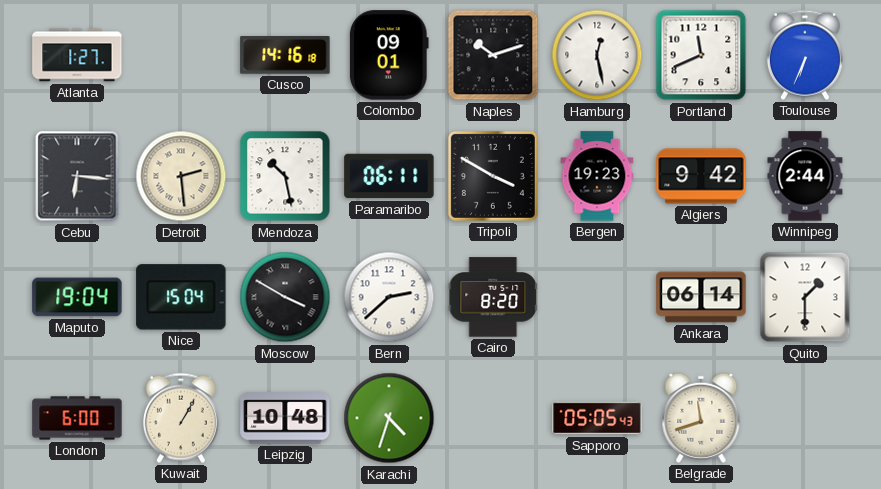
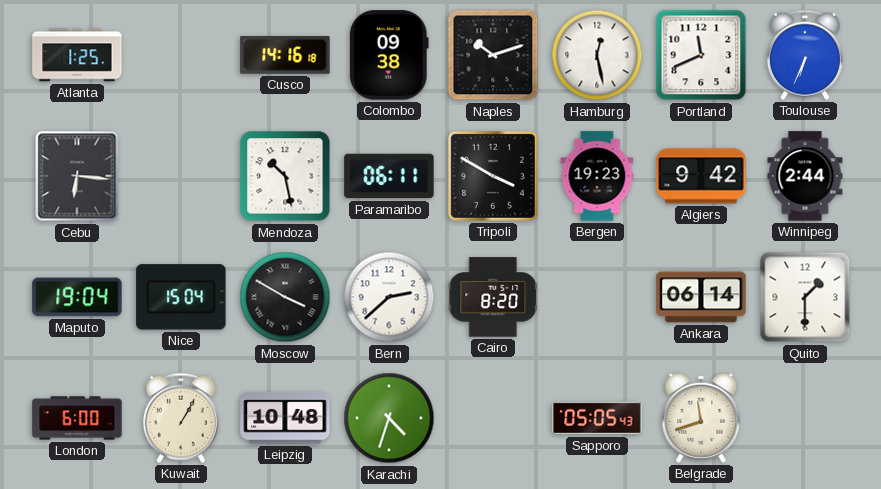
Atlanta: 1:27 -> 1:25
Colombo: 09:01 -> 09:38
Detroit: 2:29 -> none
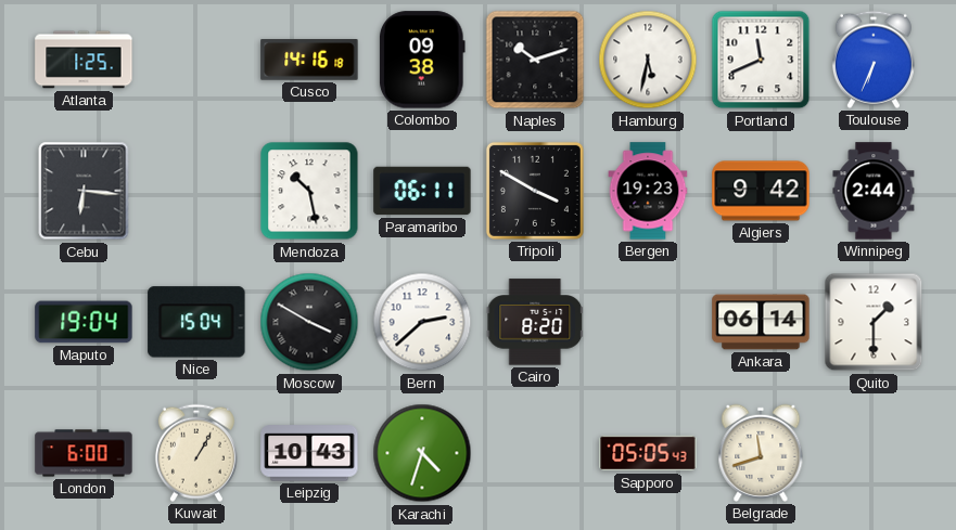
Hamburg: 12:28 -> 5:32
Leipzig: 10:48 -> 10:43
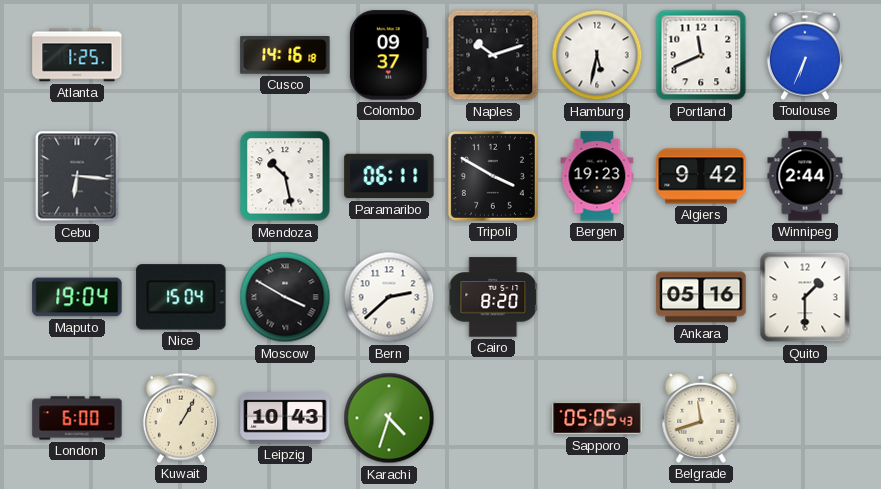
Colombo: 09:38 -> 09:37
Ankara: 06:14 -> 05:16
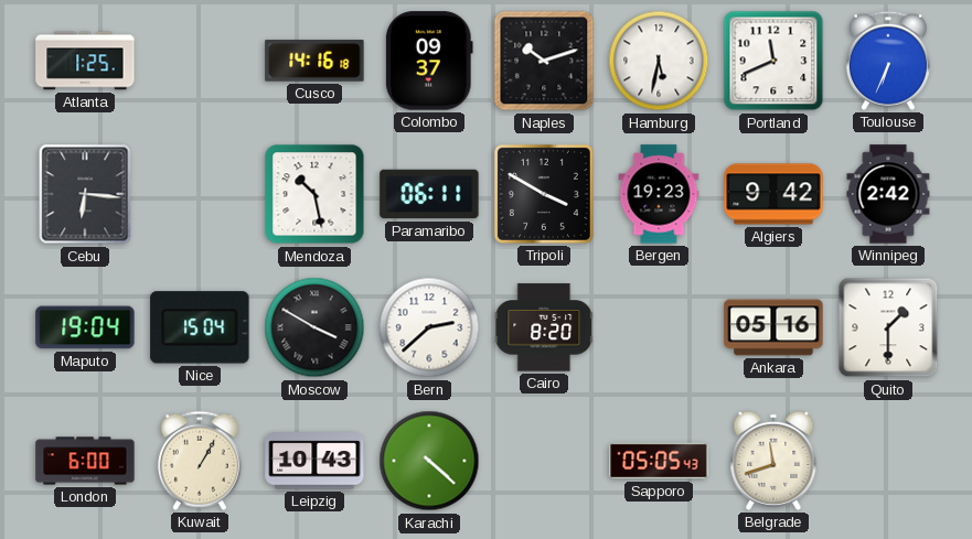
Winnipeg: 2:44 -> 2:42
Karachi: 4:33 -> 4:22
